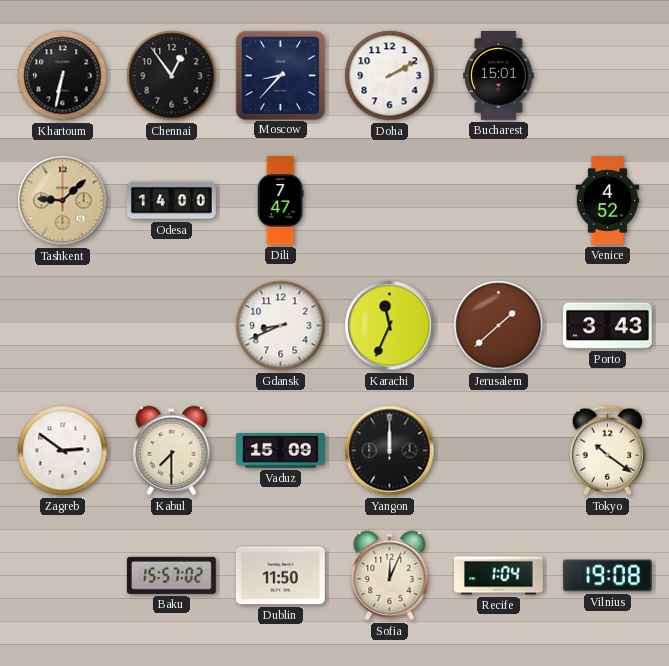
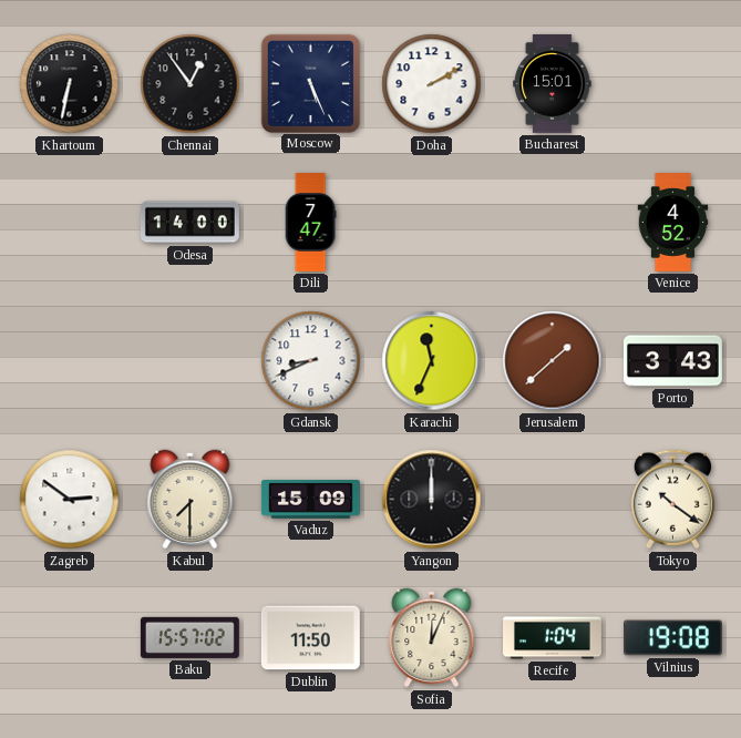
Moscow: 8:37 -> 5:26
Tashkent: 9:08 -> none
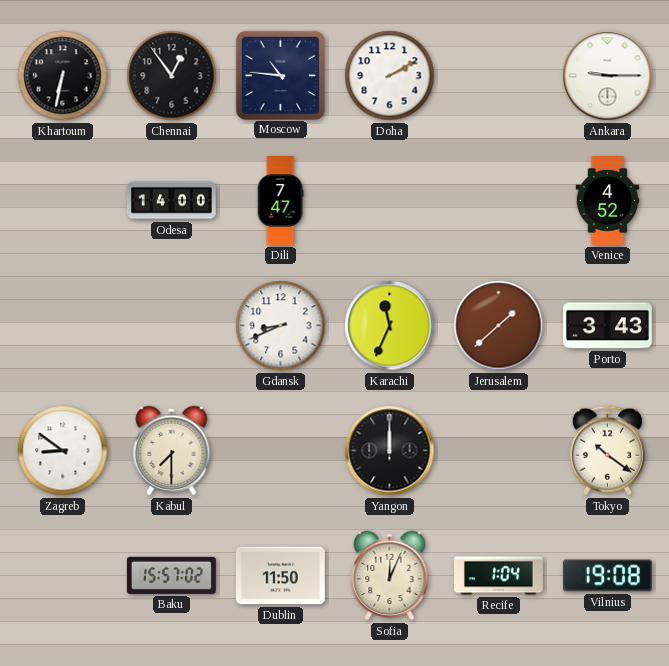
Moscow: 5:26 -> 10:46
Bucharest: 15:01 -> none
Ankara: none -> 9:15
Zagreb: 2:51 -> 8:51
Vaduz: 15:09 -> none
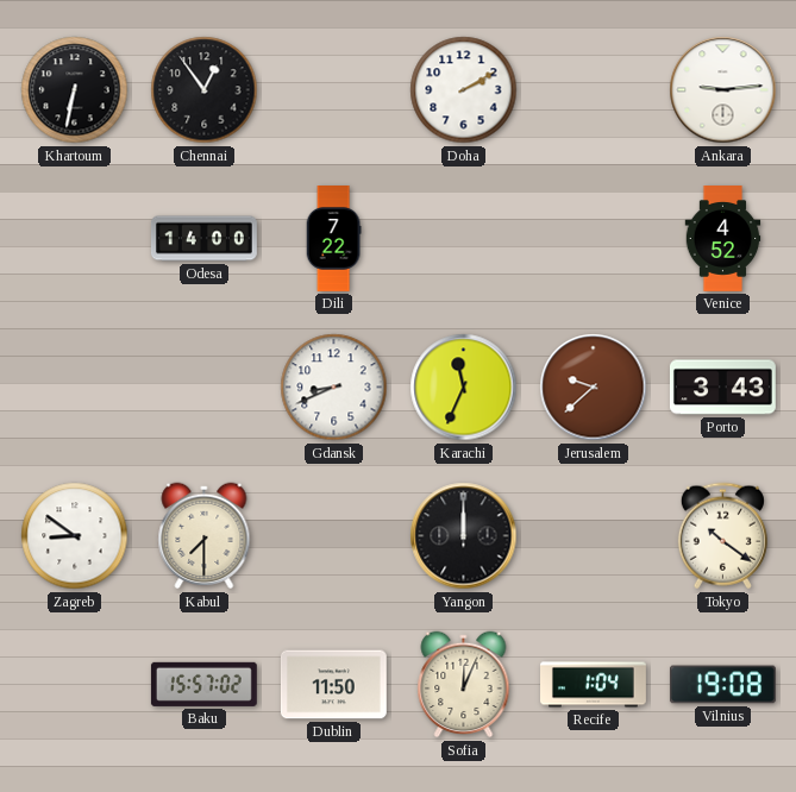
Moscow: 10:46 -> none
Ankara: 9:15 -> 9:14
Dili: 7:47 -> 7:22
Jerusalem: 1:38 -> 9:38
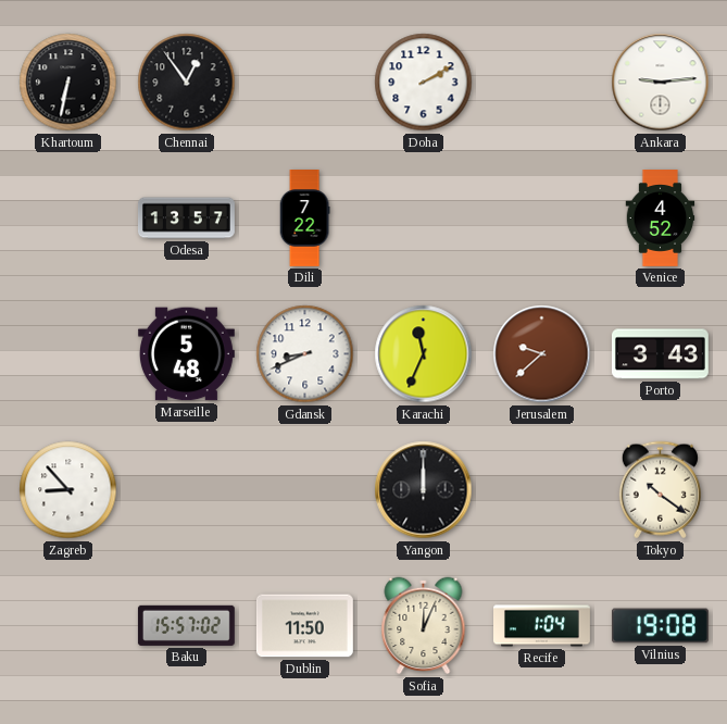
Odesa: 14:00 -> 13:57
Marseille: none -> 5:48
Zagreb: 8:51 -> 8:53
Kabul: 7:30 -> none
